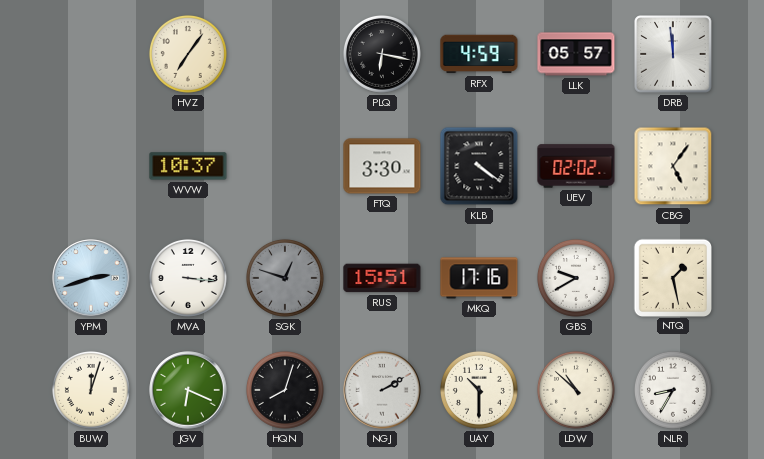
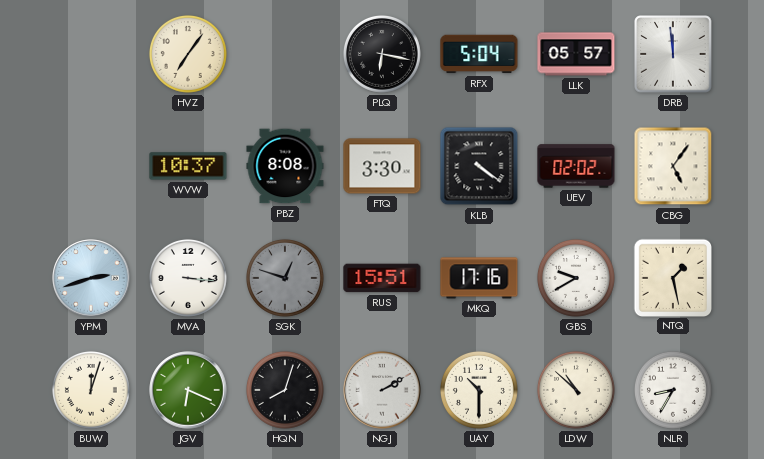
RFX: 4:59 -> 5:04
PBZ: none -> 8:08
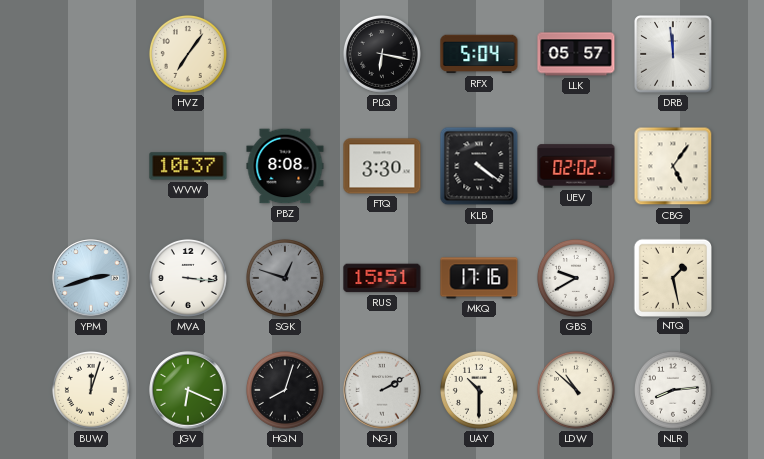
NLR: 8:35 -> 8:14
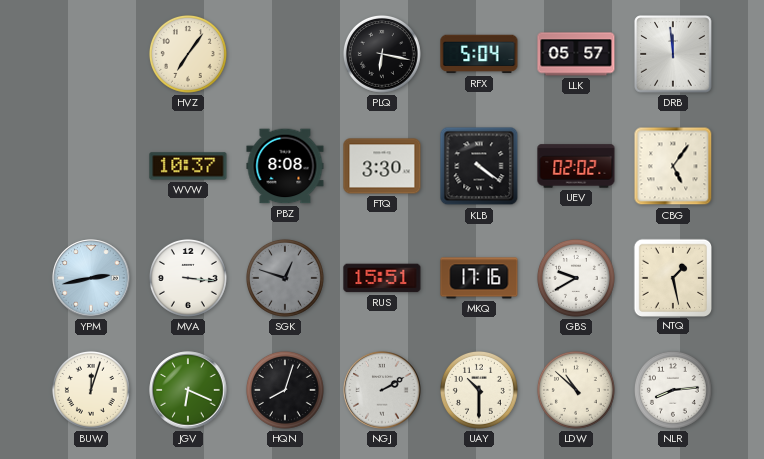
YPM: 2:42 -> 2:43
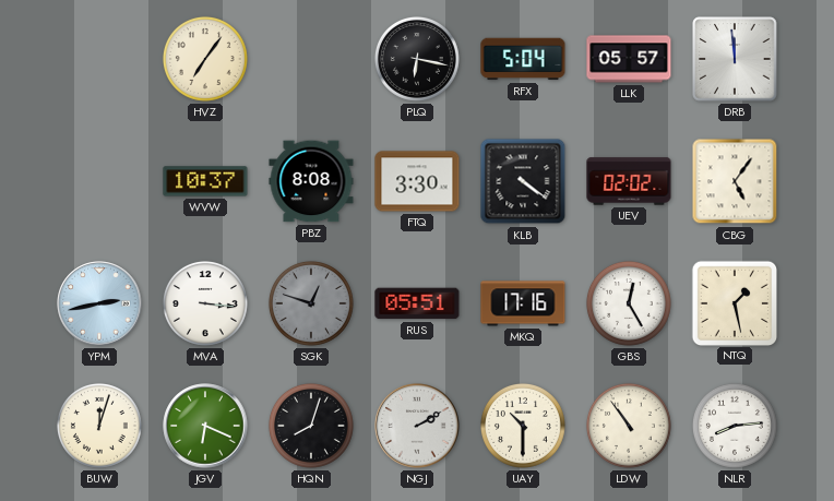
RUS: 15:51 -> 05:51
GBS: 9:40 -> 12:25
LDW: 10:52 -> 10:54
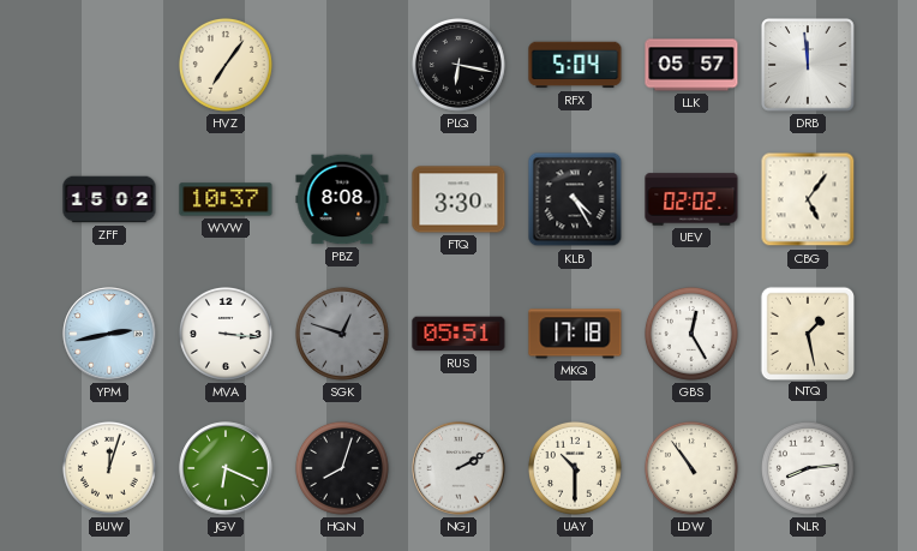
ZFF: none -> 15:02
KLB: 4:21 -> 4:25
MKQ: 17:16 -> 17:18
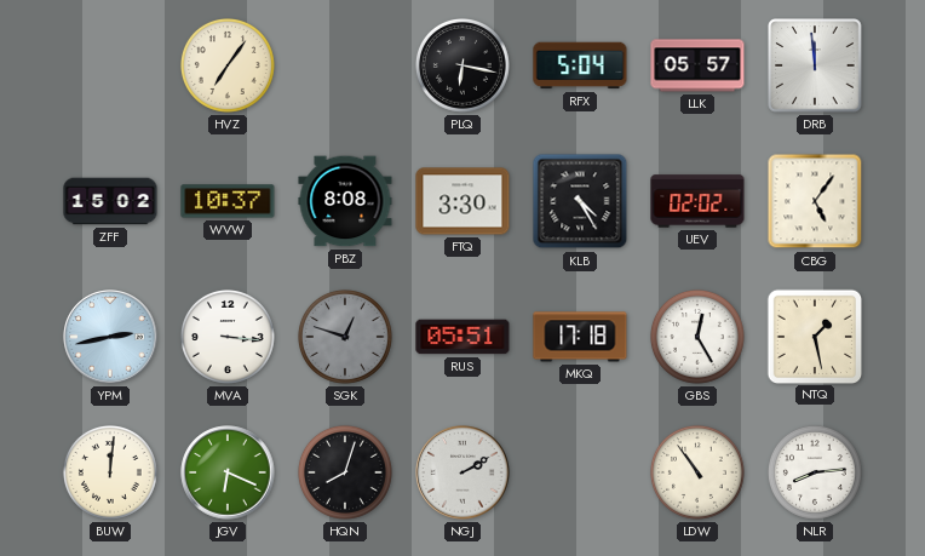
BUW: 12:03 -> 12:01
UAY: 10:30 -> none
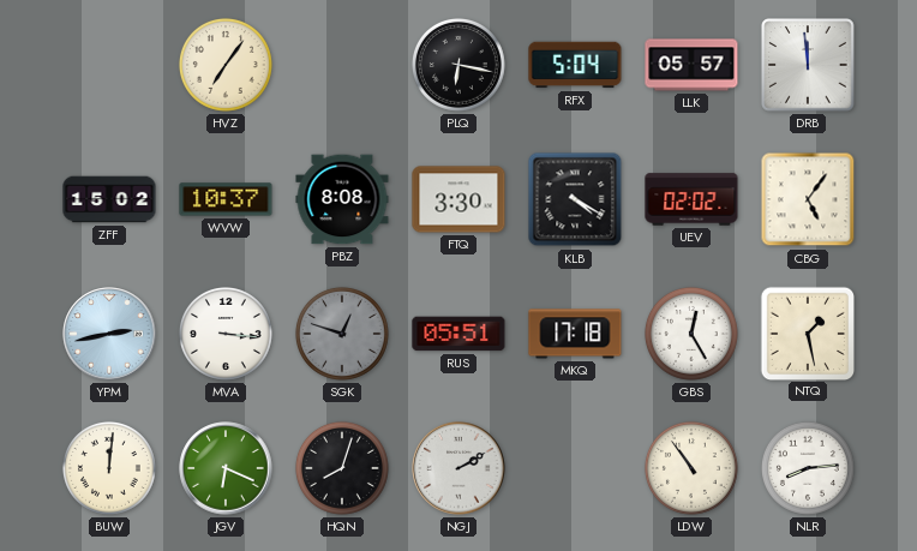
KLB: 4:25 -> 4:20
